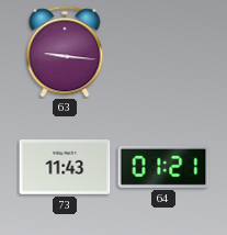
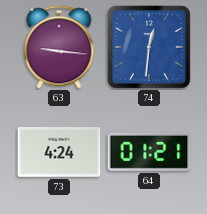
74: none -> 12:31
73: 11:43 -> 4:24
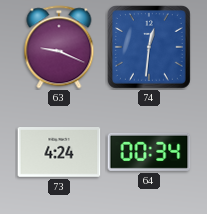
63: 9:16 -> 9:19
64: 01:21 -> 00:34
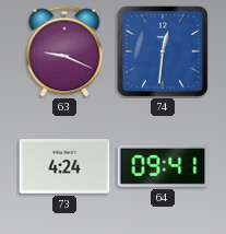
64: 00:34 -> 09:41
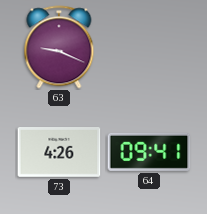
74: 12:31 -> none
73: 4:24 -> 4:26
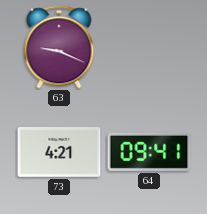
73: 4:26 -> 4:21
